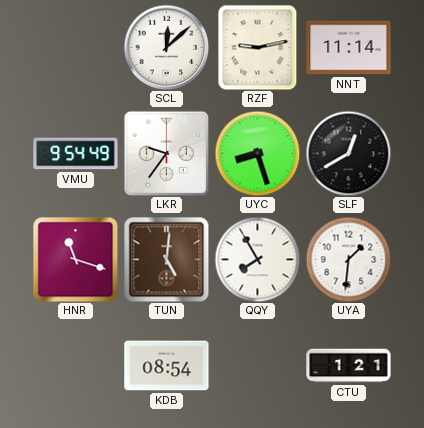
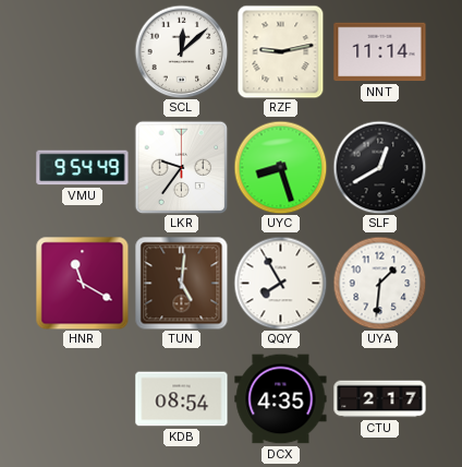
HNR: 11:18 -> 11:20
DCX: none -> 4:35
CTU: 1:21 -> 2:17
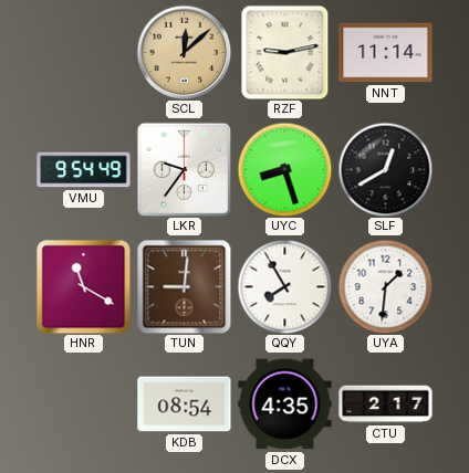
SCL dial: white -> champagne
TUN: 5:01 -> 9:01
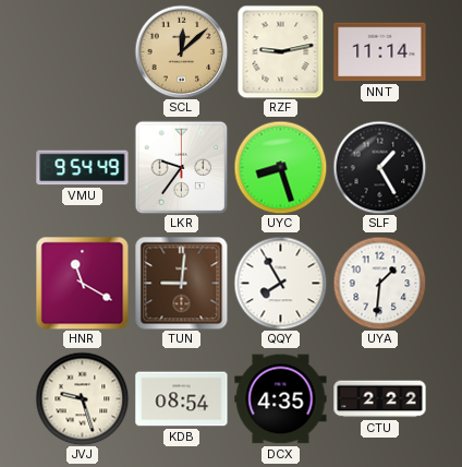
SLF: 12:40 -> 1:25
JVJ: none -> 9:27
CTU: 2:17 -> 2:22
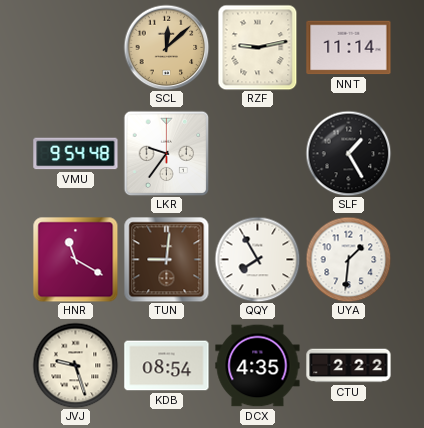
VMU: 9:54:49 -> 9:54:48
UYC: 8:27 -> none
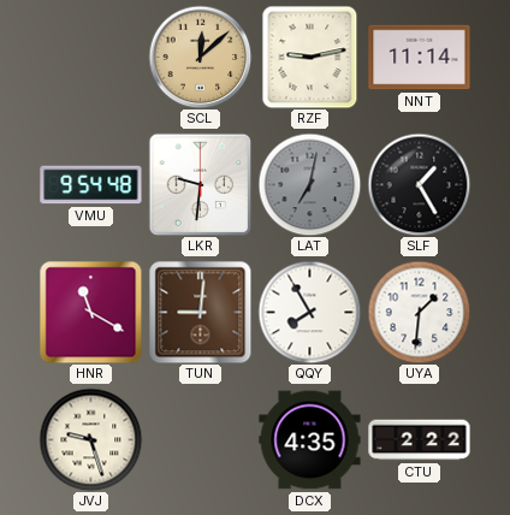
LKR: 9:36 -> 9:31
LAT: none -> 7:02
KDB: 08:54 -> none
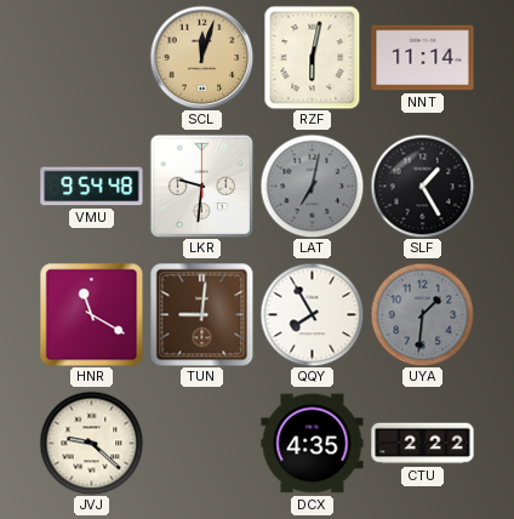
SCL: 12:08 -> 12:03
RZF: 9:13 -> 6:02
UYA dial: white -> grey
JVJ: 9:27 -> 9:22
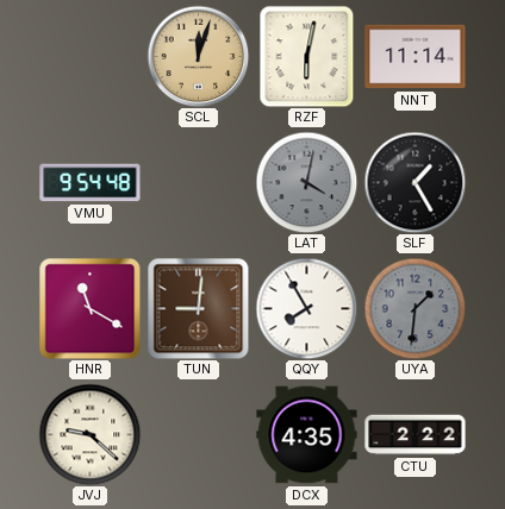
LKR: 9:31 -> none
LAT: 7:02 -> 4:02
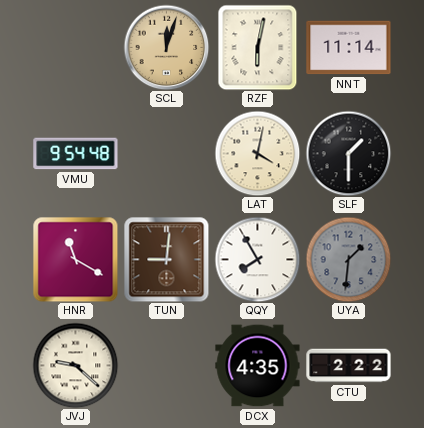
LAT dial: grey -> cream
SLF: 1:25 -> 1:30
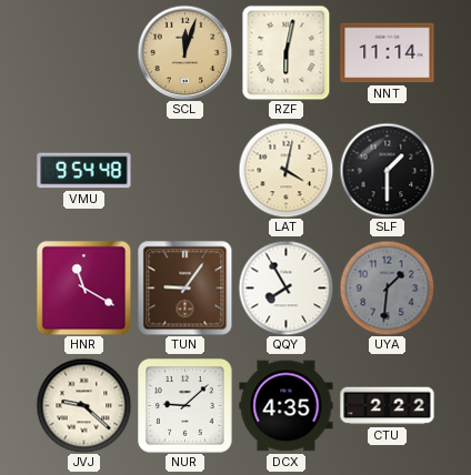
TUN: 9:01 -> 9:06
NUR: none -> 9:08
